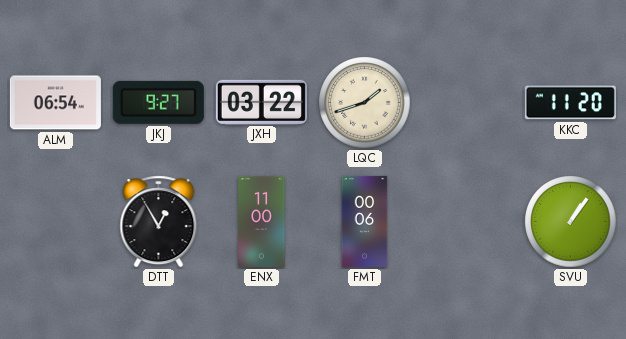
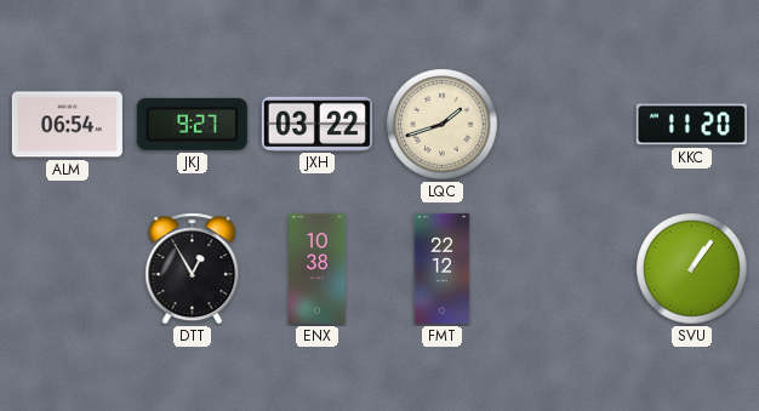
ENX: 11:00 -> 10:38
FMT: 00:06 -> 22:12
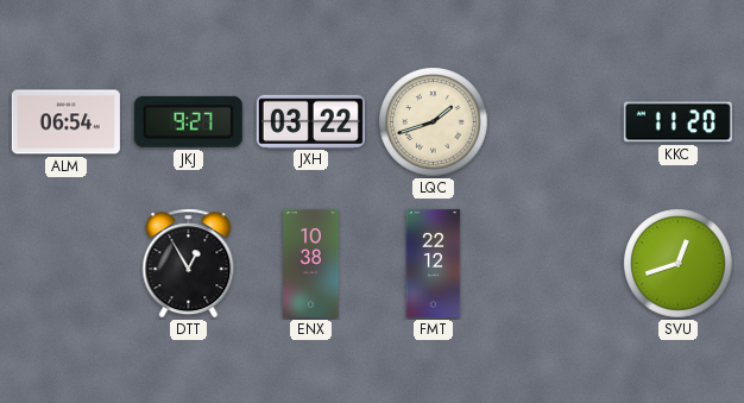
SVU: 1:06 -> 12:42
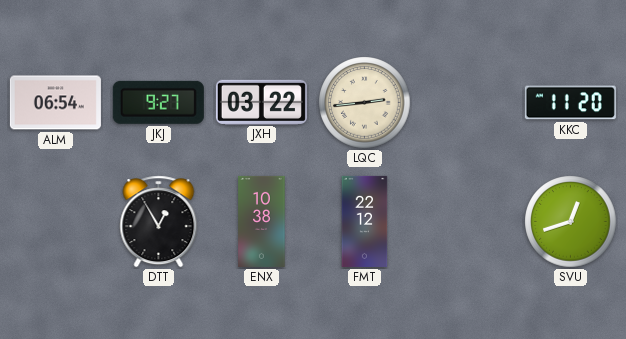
LQC: 1:42 -> 2:44
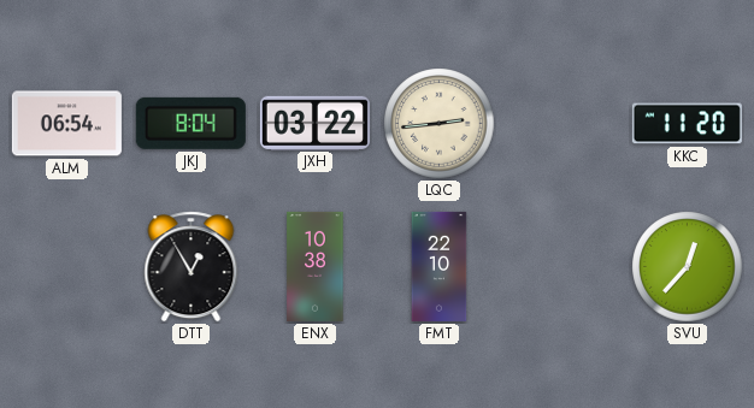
JKJ: 9:27 -> 8:04
FMT: 22:12 -> 22:10
SVU: 12:42 -> 12:37
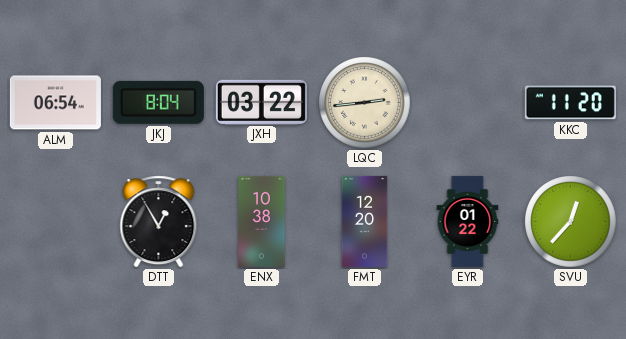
FMT: 22:10 -> 12:20
EYR: none -> 01:22
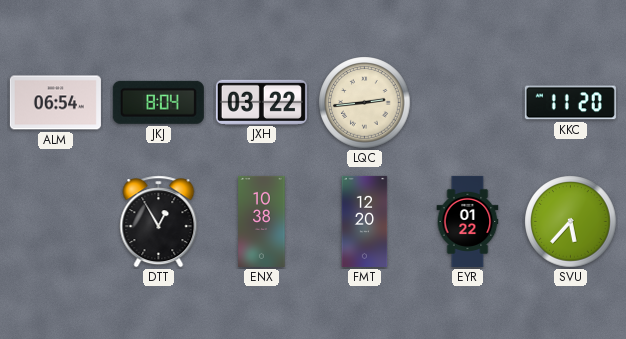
SVU: 12:37 -> 5:37
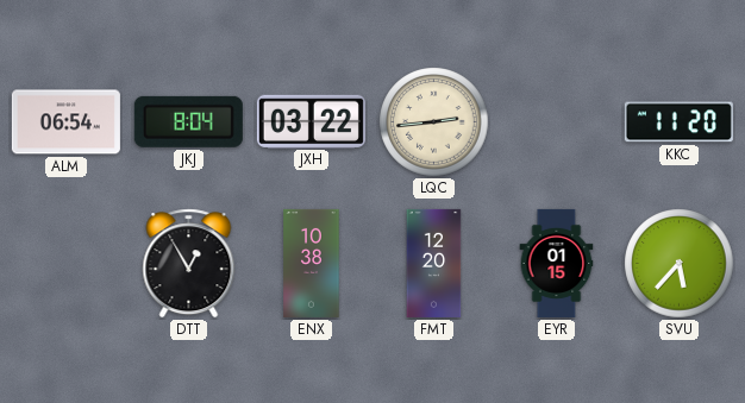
EYR: 01:22 -> 01:15
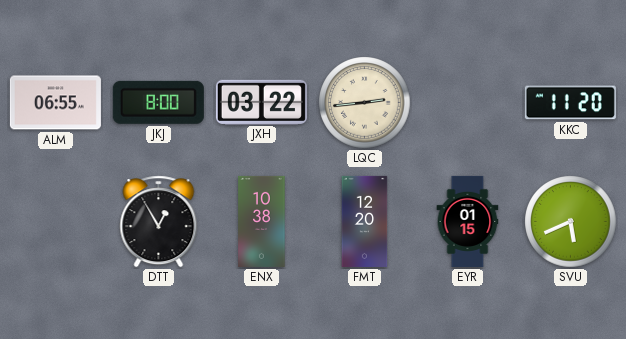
ALM: 06:54 -> 06:55
JKJ: 8:04 -> 8:00
SVU: 5:37 -> 5:41
